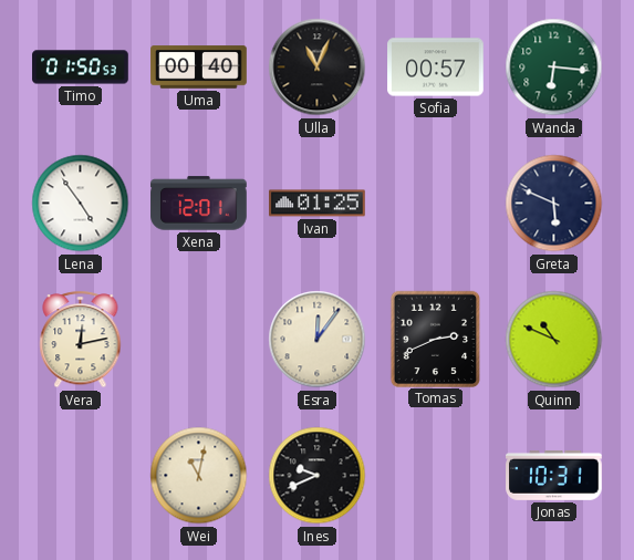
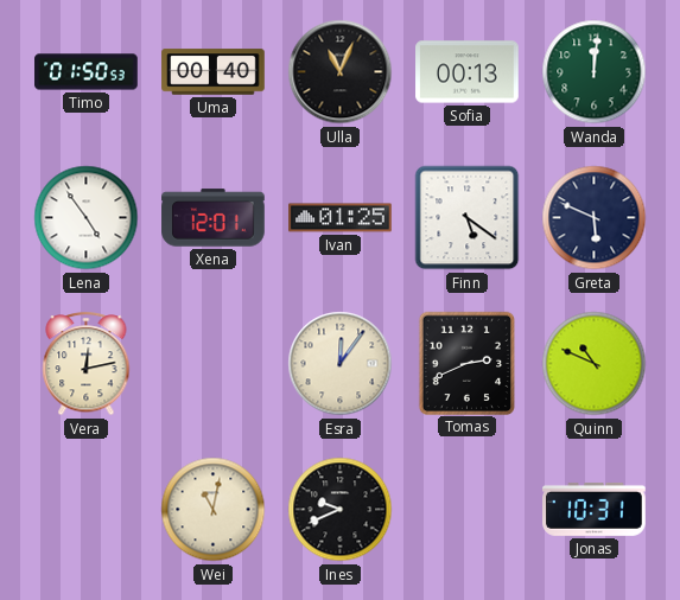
Sofia: 00:57 -> 00:13
Wanda: 6:16 -> 12:01
Finn: none -> 5:21
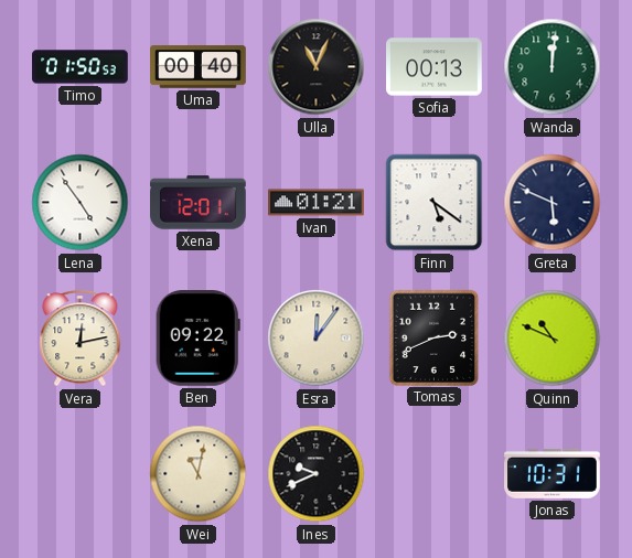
Ivan: 01:25 -> 01:21
Ben: none -> 09:22
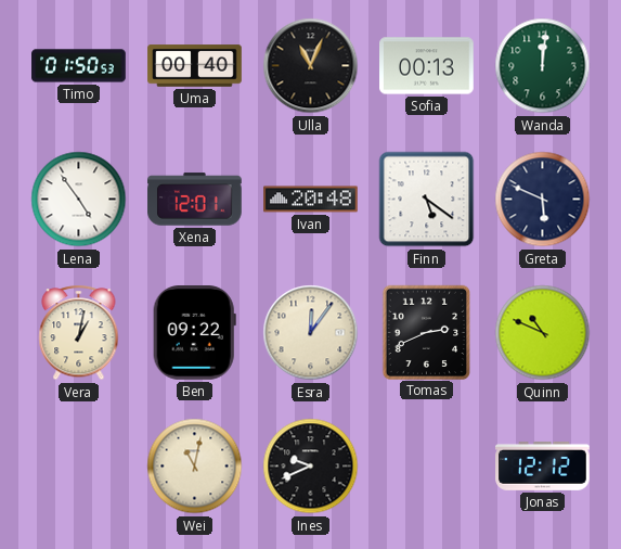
Ivan: 01:21 -> 20:48
Vera: 12:13 -> 1:02
Jonas: 10:31 -> 12:12
